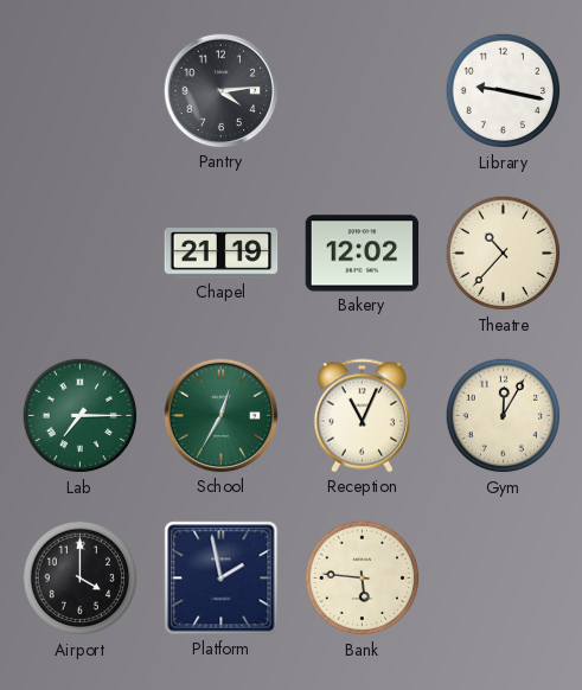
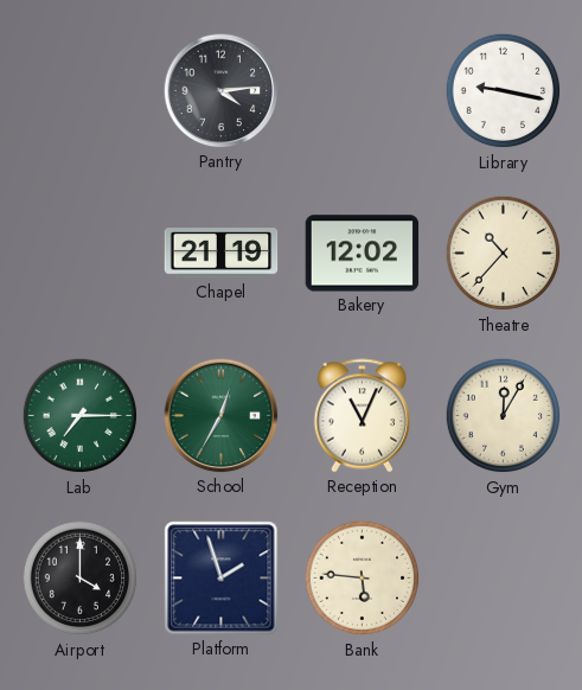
Platform: 1:58 -> 1:57
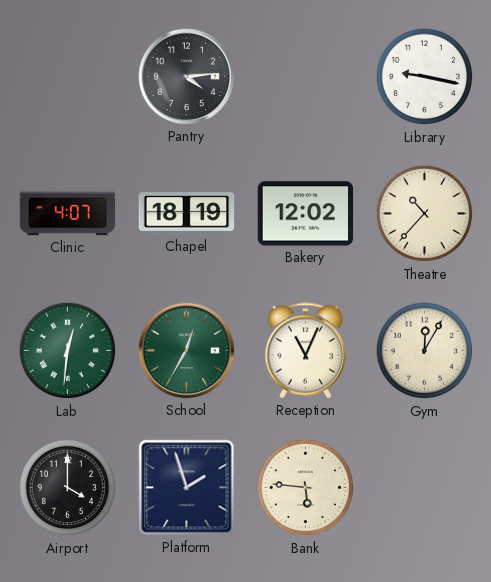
Clinic: none -> 4:07
Chapel: 21:19 -> 18:19
Lab: 7:15 -> 12:31
